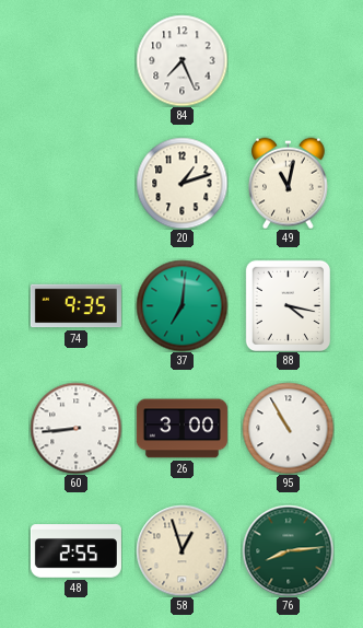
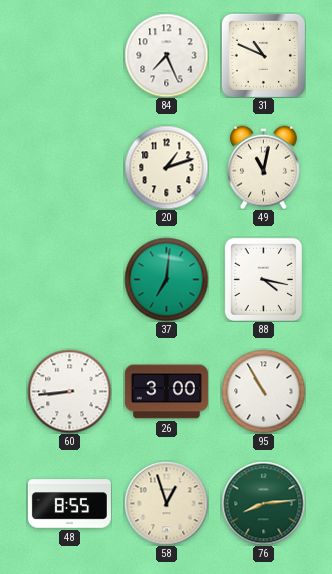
31: none -> 10:49
74: 9:35 -> none
48: 2:55 -> 8:55
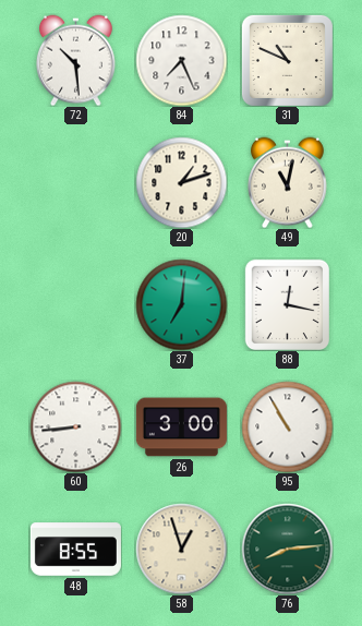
72: none -> 10:29
88: 4:17 -> 12:17
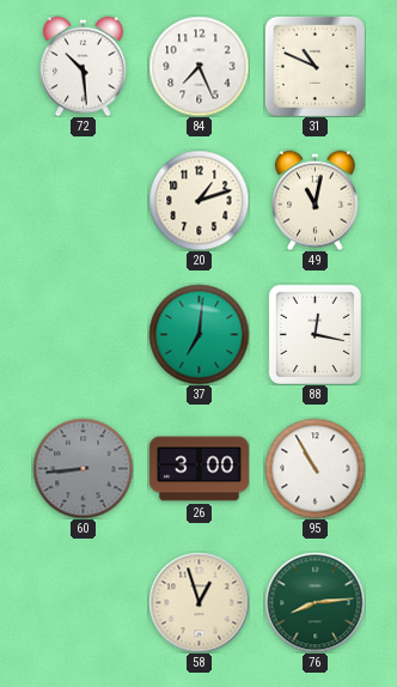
60 dial: white -> grey
48: 8:55 -> none
